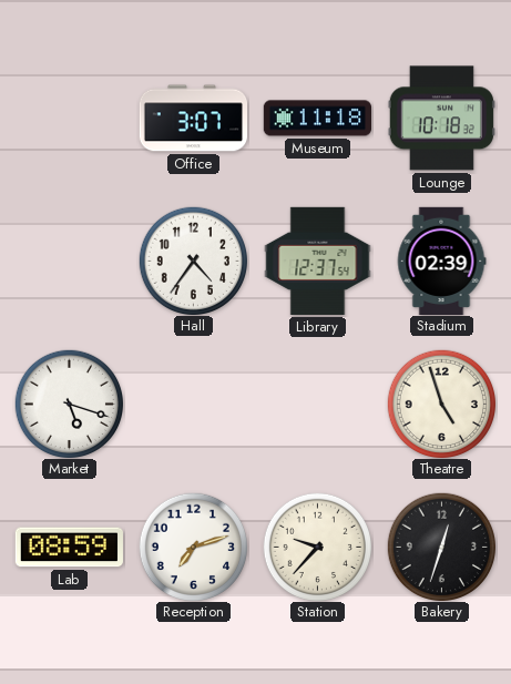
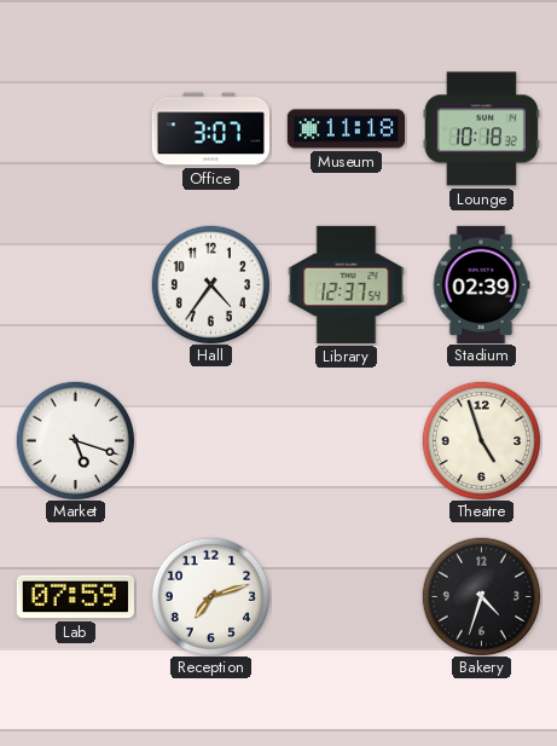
Lab: 08:59 -> 07:59
Station: 9:37 -> none
Bakery: 12:33 -> 4:33
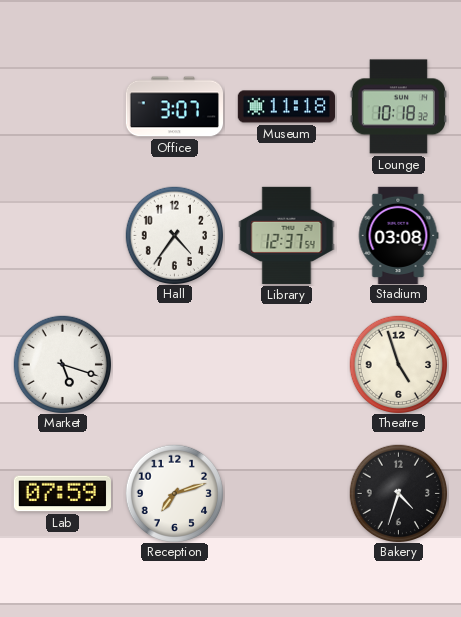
Stadium: 02:39 -> 03:08
